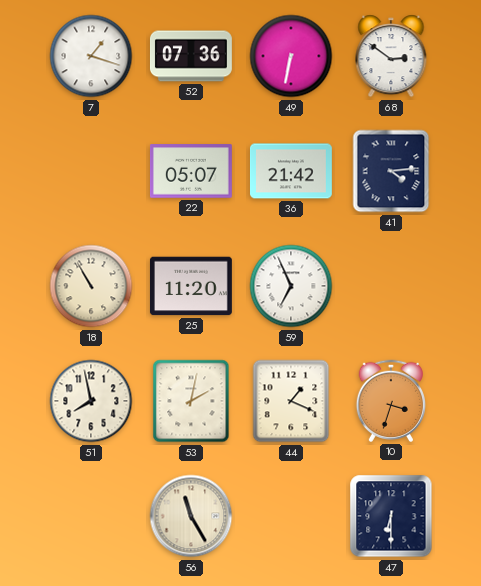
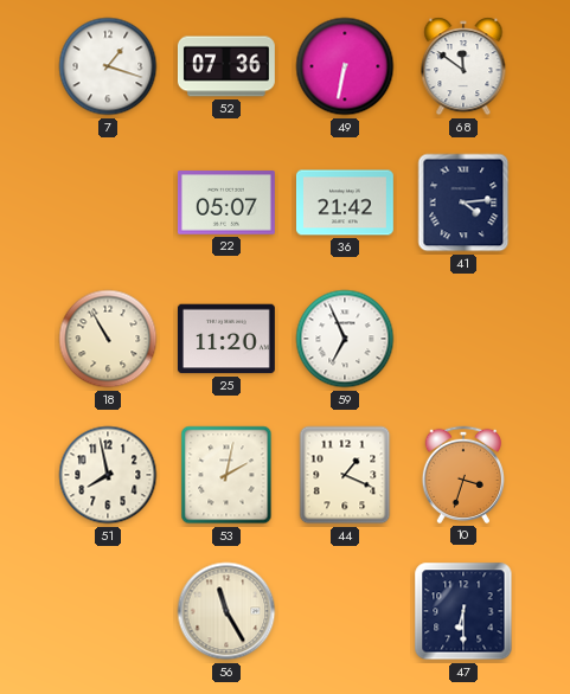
68: 2:51 -> 11:51
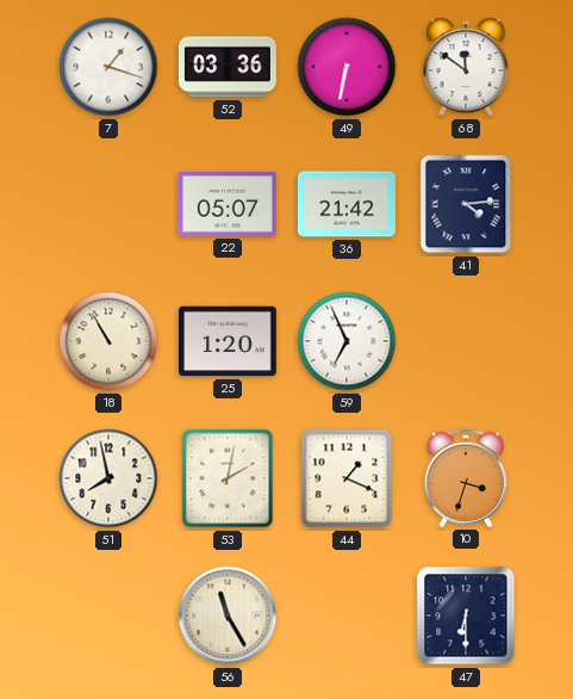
52: 07:36 -> 03:36
25: 11:20 -> 1:20
